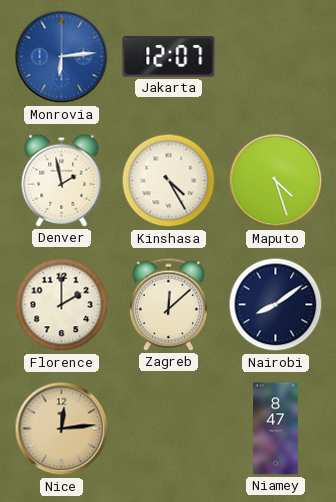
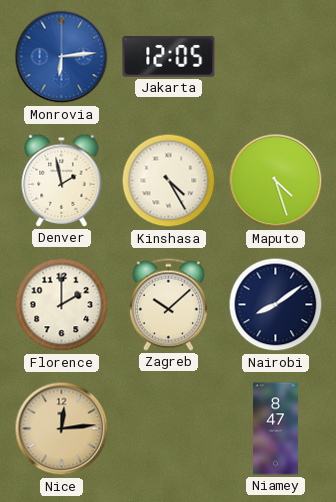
Jakarta: 12:07 -> 12:05
Zagreb: 12:08 -> 10:08
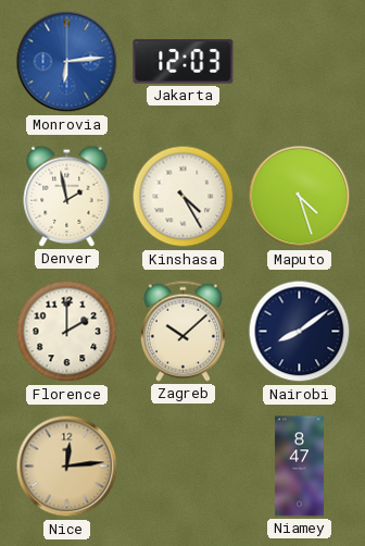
Jakarta: 12:05 -> 12:03
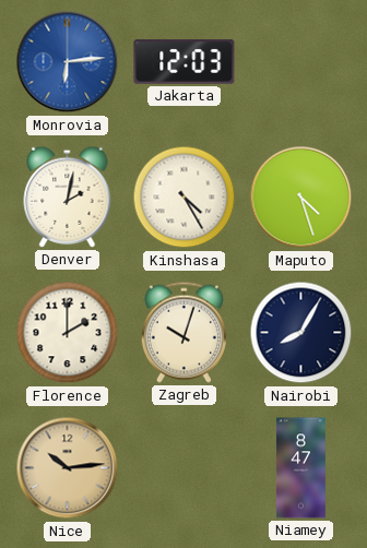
Denver: 1:58 -> 2:02
Zagreb: 10:08 -> 10:03
Nairobi: 8:09 -> 8:05
Nice: 12:14 -> 10:14
